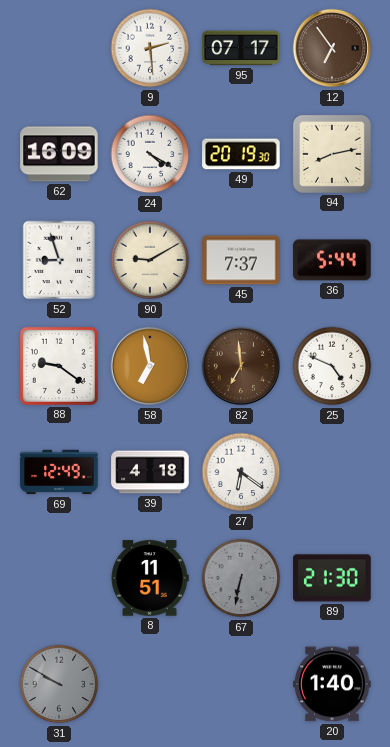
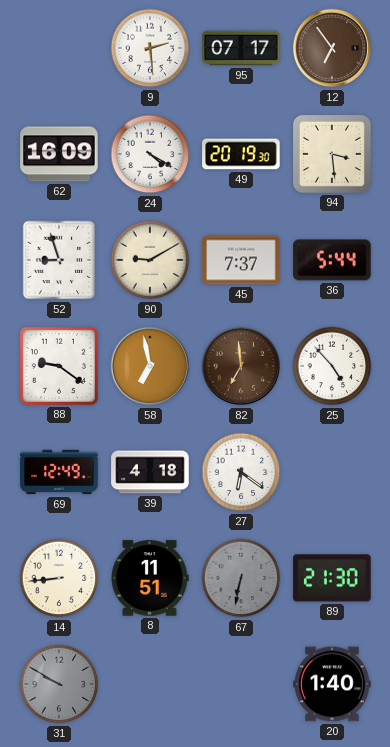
94: 8:13 -> 3:29
25: 4:49 -> 4:53
14: none -> 8:44
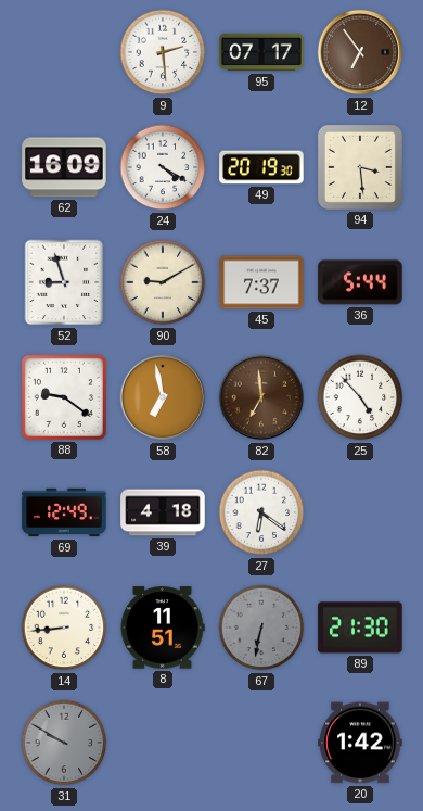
20: 1:40 -> 1:42
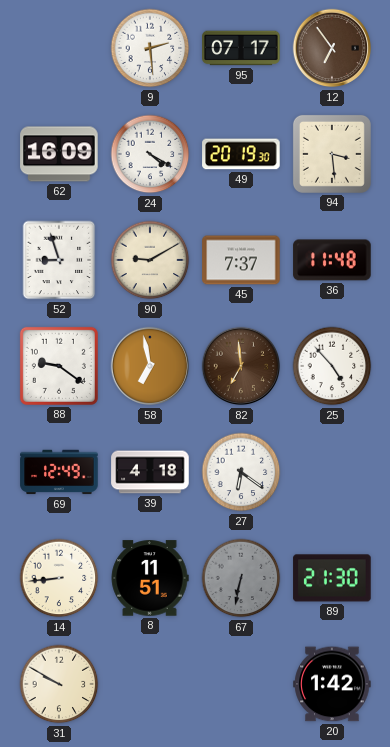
36: 5:44 -> 11:48
31 dial: grey -> cream
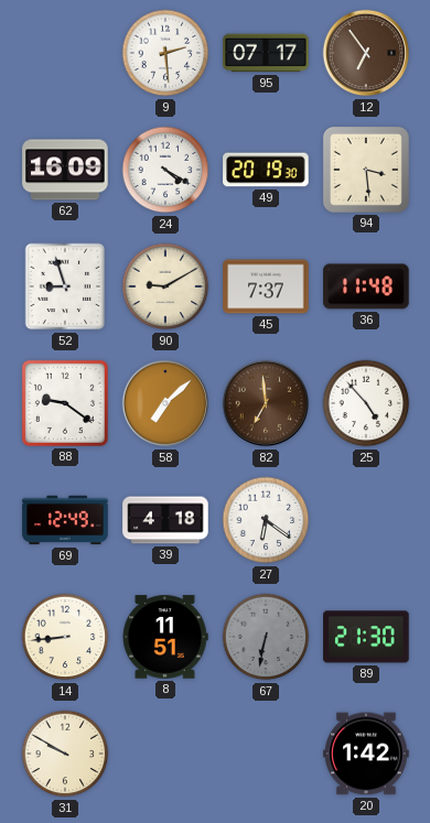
58: 6:58 -> 7:08
